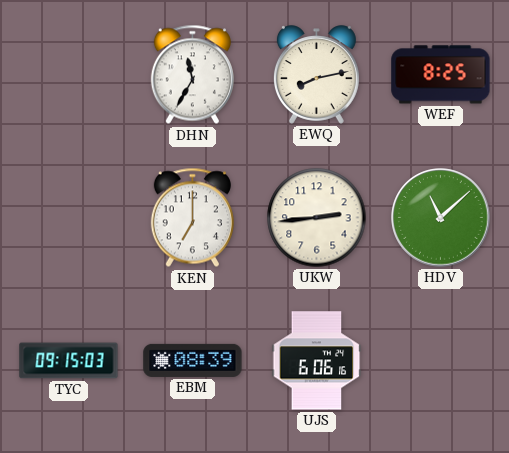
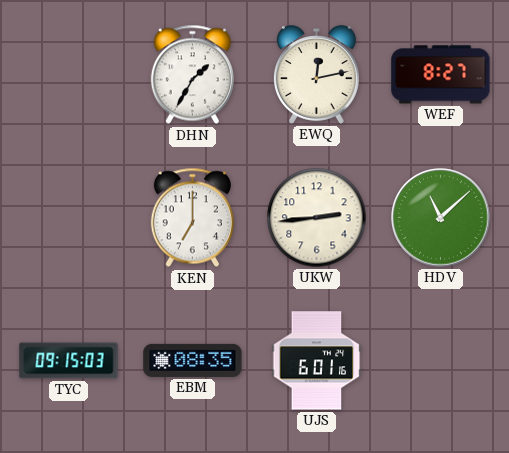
DHN: 11:35 -> 1:35
EWQ: 8:13 -> 12:13
WEF: 8:25 -> 8:27
EBM: 08:39 -> 08:35
UJS: 6:06 -> 6:01
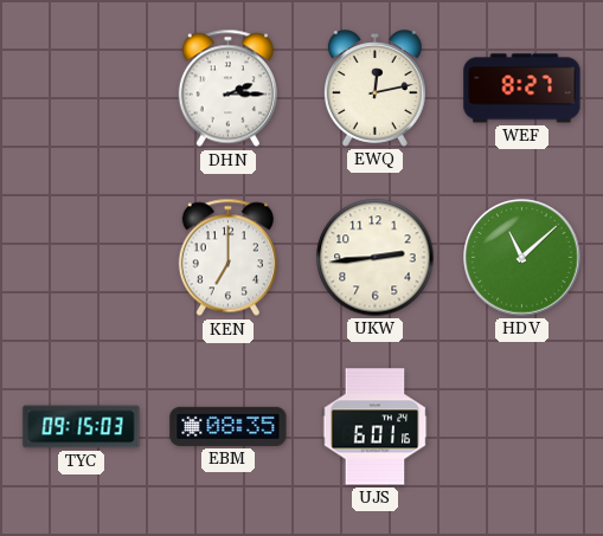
DHN: 1:35 -> 2:15
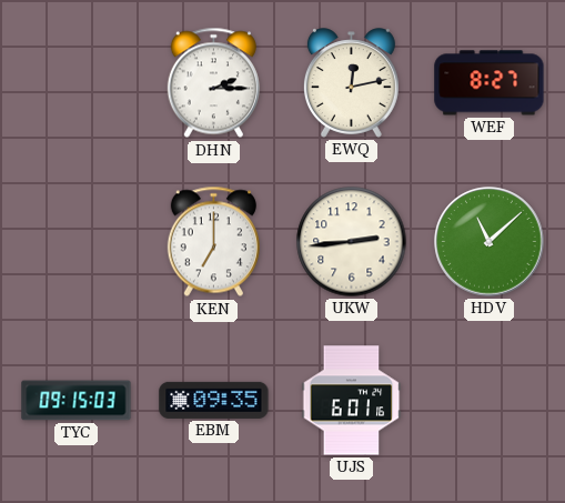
EBM: 08:35 -> 09:35
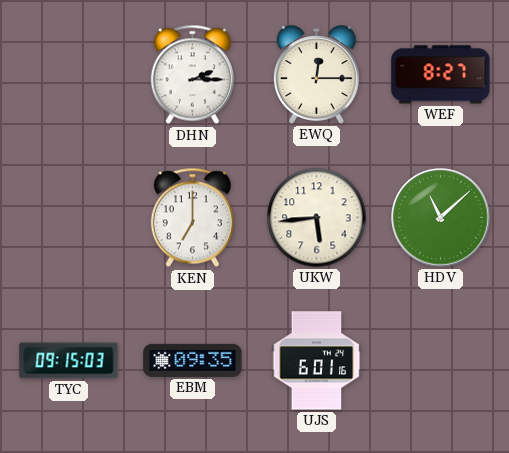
EWQ: 12:13 -> 12:15
UKW: 2:44 -> 5:44
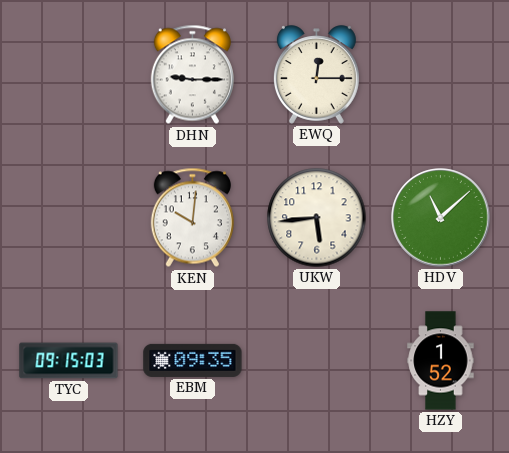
DHN: 2:15 -> 9:15
WEF: 8:27 -> none
KEN: 7:00 -> 10:01
UJS: 6:01 -> none
HZY: none -> 1:52
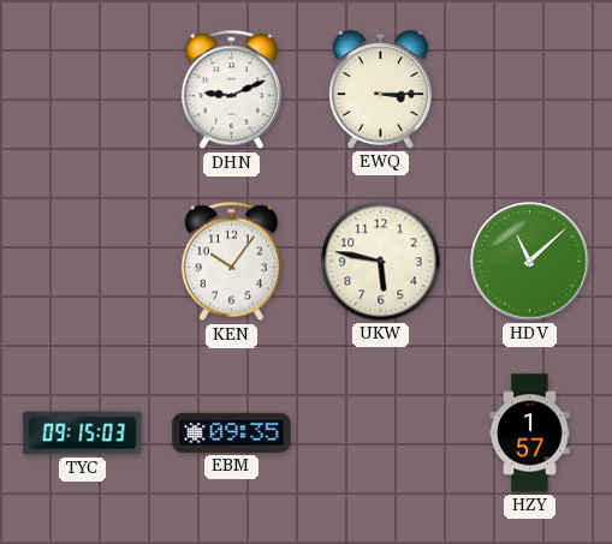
DHN: 9:15 -> 9:11
EWQ: 12:15 -> 3:15
KEN: 10:01 -> 10:06
UKW: 5:44 -> 5:47
HZY: 1:52 -> 1:57
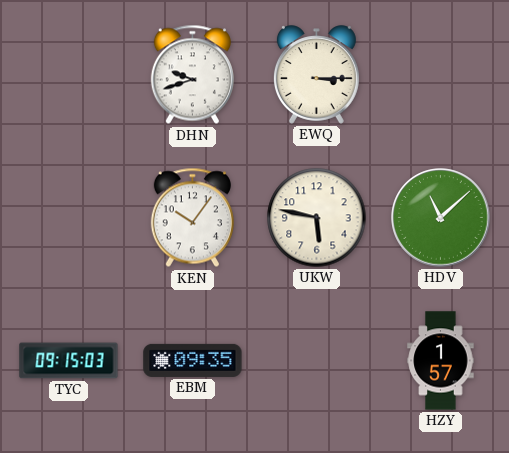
DHN: 9:11 -> 9:42
